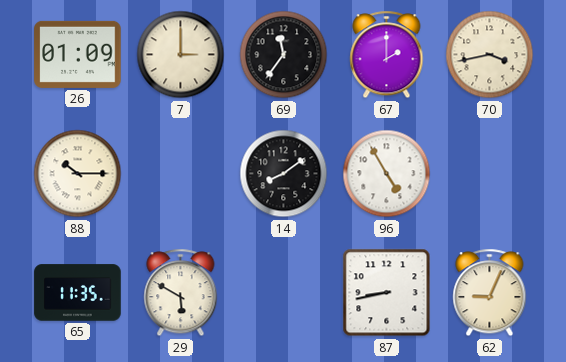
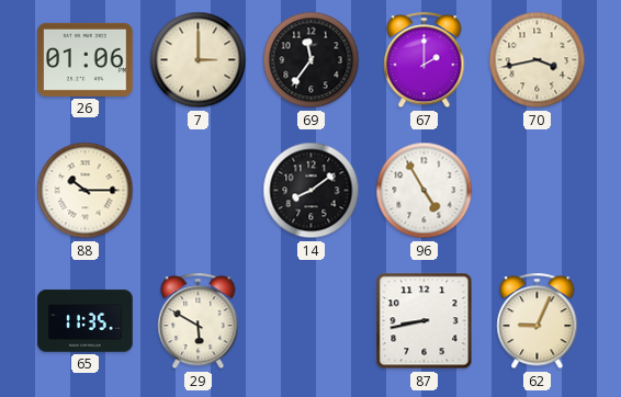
26: 01:09 -> 01:06
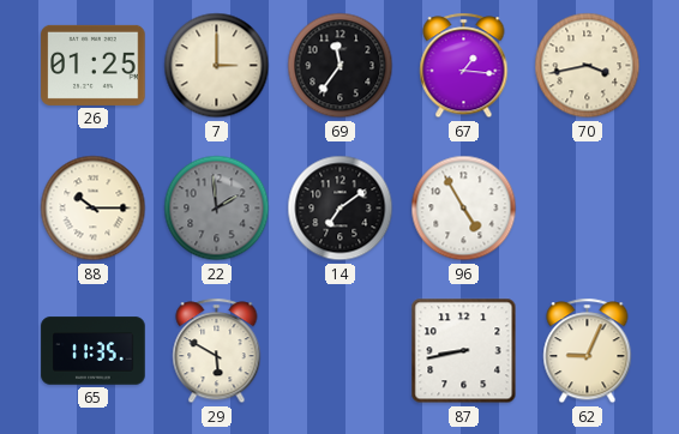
26: 01:06 -> 01:25
67: 2:00 -> 1:16
22: none -> 1:59
14: 8:09 -> 7:09
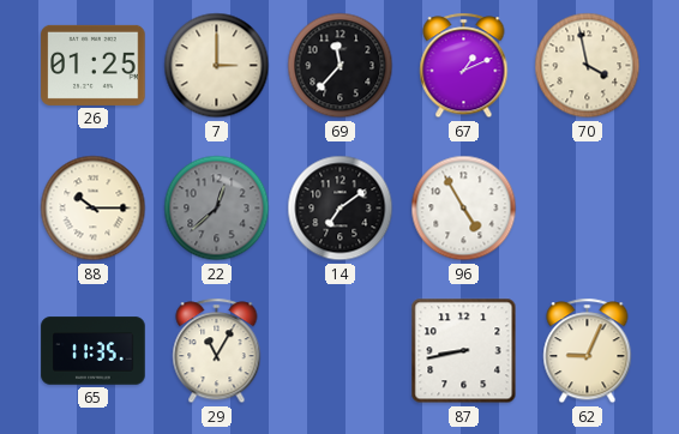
69: 11:36 -> 11:37
67: 1:16 -> 1:11
70: 3:43 -> 3:58
22: 1:59 -> 12:38
29: 5:50 -> 11:05
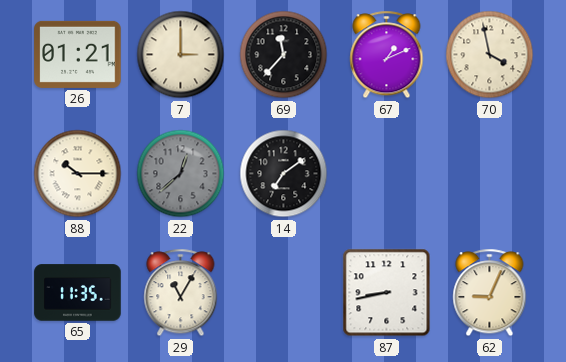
26: 01:25 -> 01:21
96: 4:55 -> none
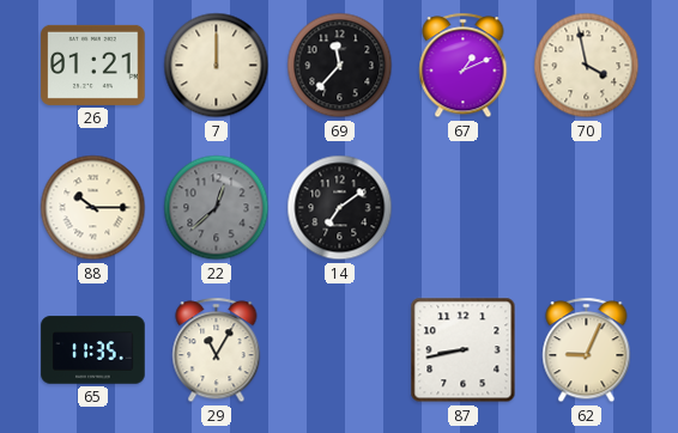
7: 3:00 -> 12:00
